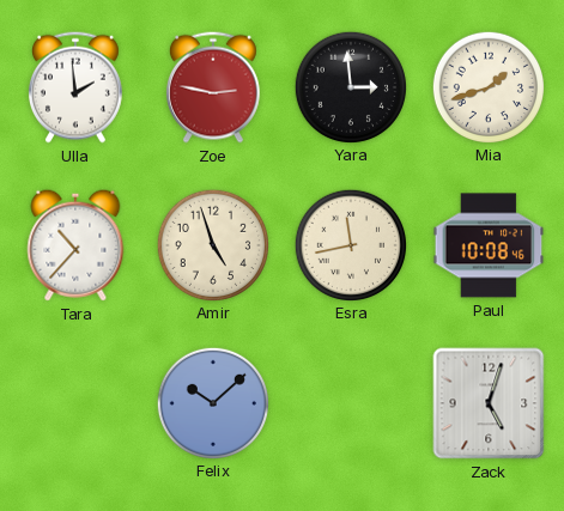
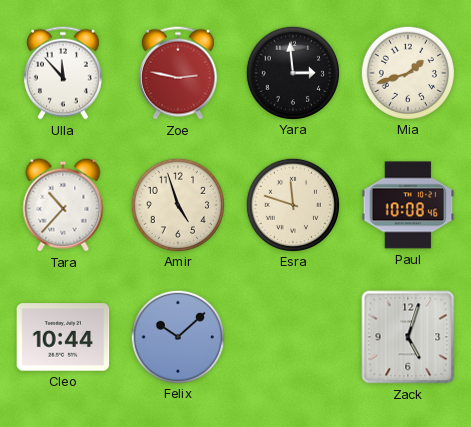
Ulla: 1:59 -> 11:53
Esra: 11:43 -> 11:48
Cleo: none -> 10:44
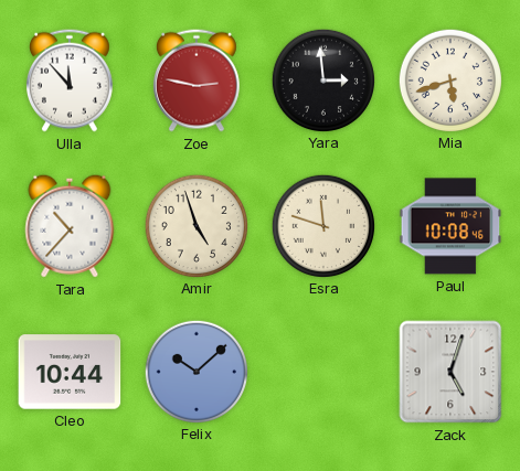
Mia: 1:42 -> 5:42
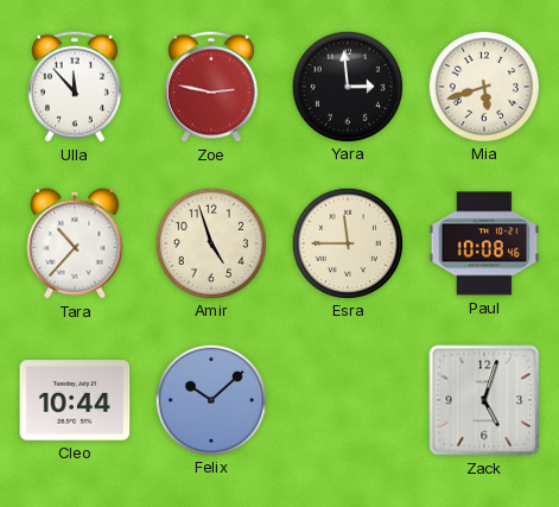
Esra: 11:48 -> 11:45
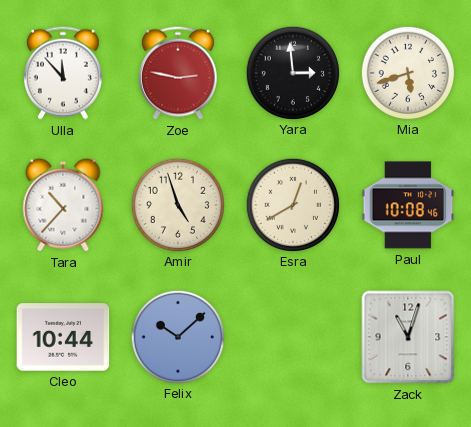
Esra: 11:45 -> 12:40
Zack: 5:03 -> 11:03
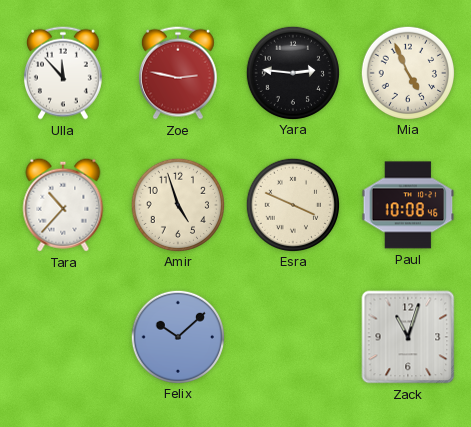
Yara: 2:59 -> 2:46
Mia: 5:42 -> 4:56
Esra: 12:40 -> 3:49
Cleo: 10:44 -> none
